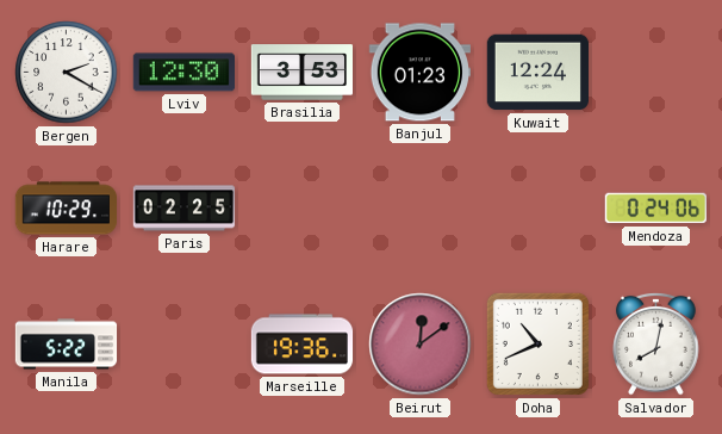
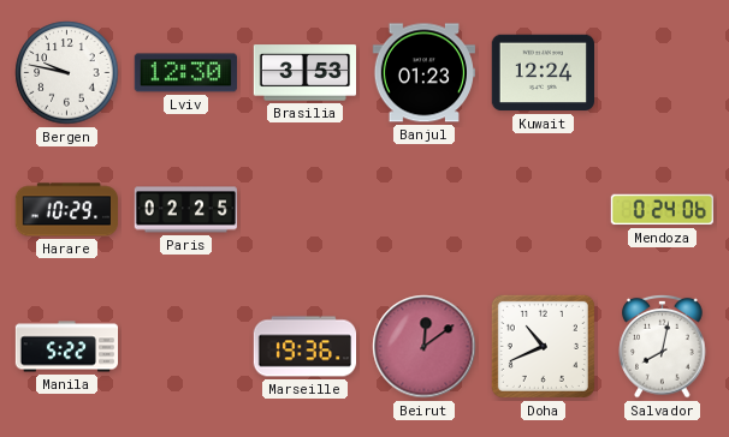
Bergen: 2:20 -> 9:47
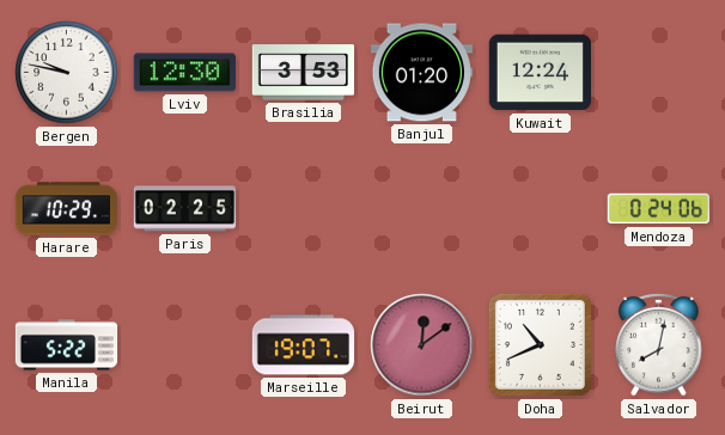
Banjul: 01:23 -> 01:20
Marseille: 19:36 -> 19:07
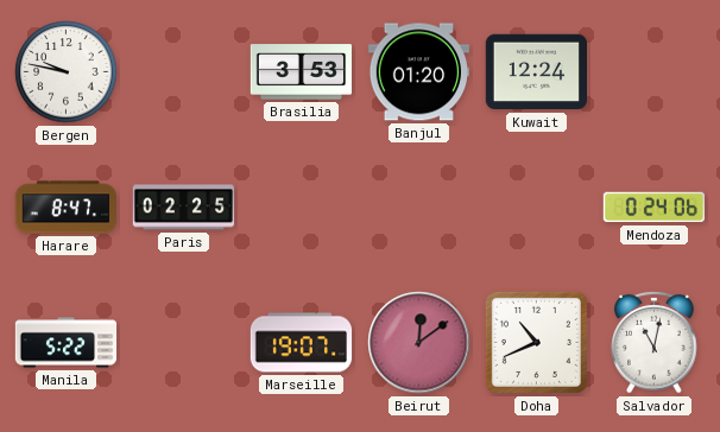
Lviv: 12:30 -> none
Harare: 10:29 -> 8:47
Salvador: 8:02 -> 11:02
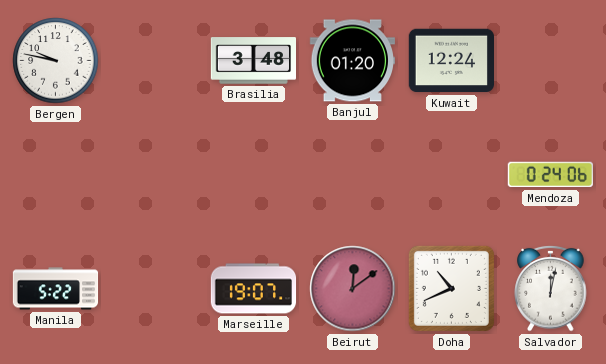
Brasilia: 3:53 -> 3:48
Harare: 8:47 -> none
Paris: 02:25 -> none
Salvador: 11:02 -> 12:02
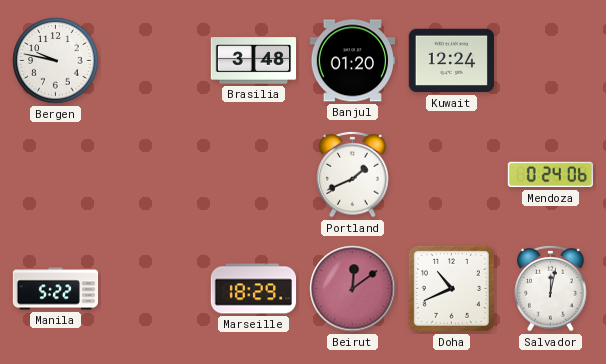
Portland: none -> 1:41
Marseille: 19:07 -> 18:29
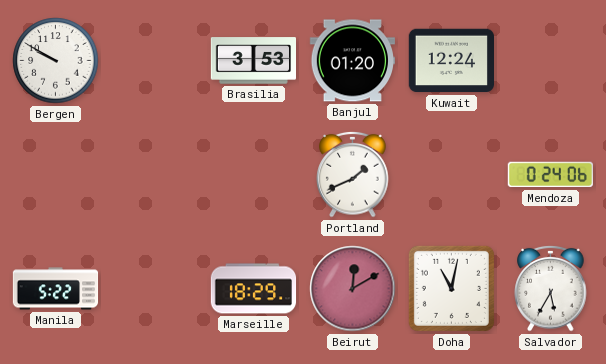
Bergen: 9:47 -> 9:50
Brasilia: 3:48 -> 3:53
Beirut: 12:09 -> 12:10
Doha: 10:41 -> 11:02
Salvador: 12:02 -> 5:35
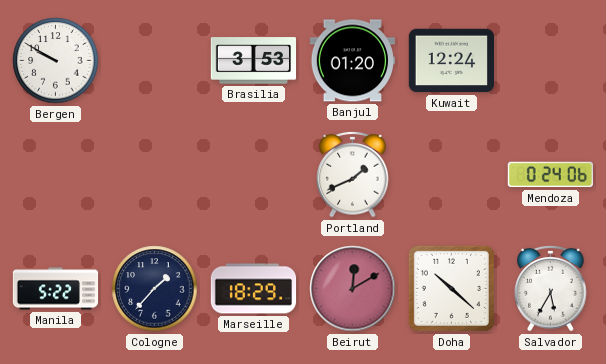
Cologne: none -> 1:37
Doha: 11:02 -> 10:22
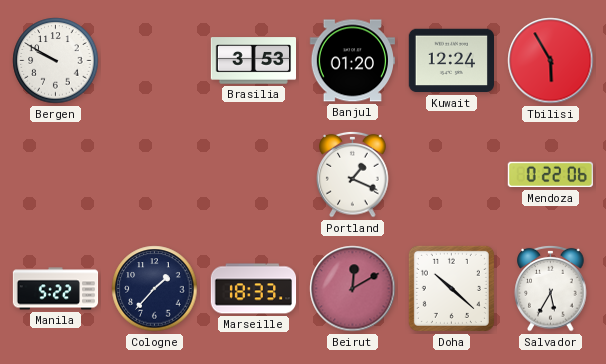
Tbilisi: none -> 5:55
Portland: 1:41 -> 1:19
Mendoza: 0:24 -> 0:22
Marseille: 18:29 -> 18:33
